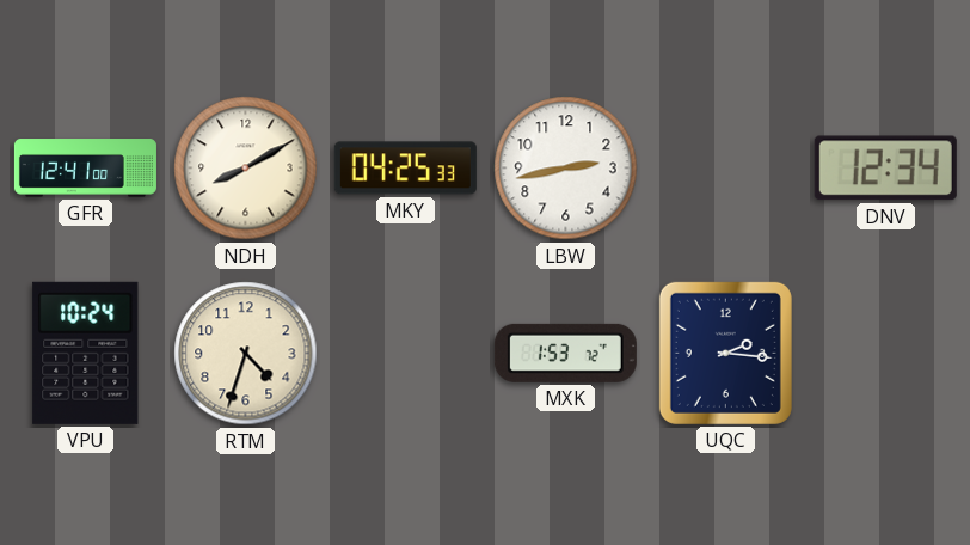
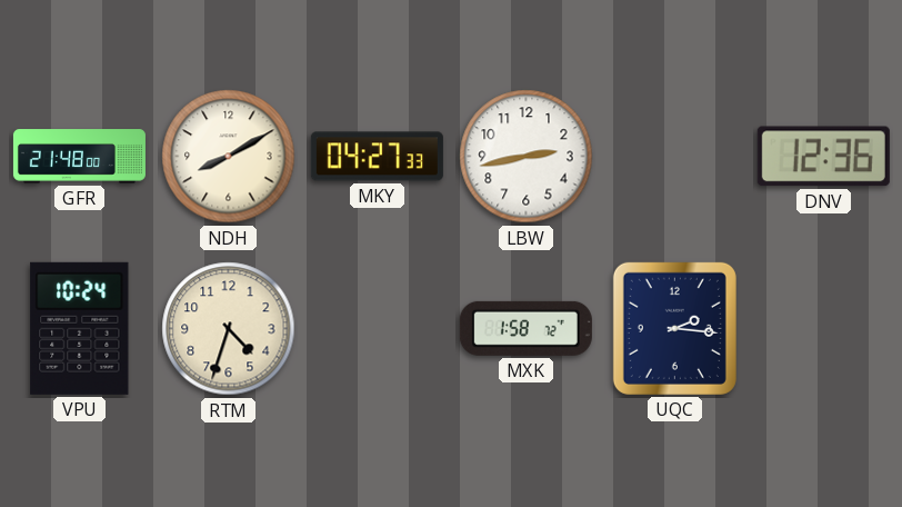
GFR: 12:41 -> 21:48
MKY: 04:25 -> 04:27
DNV: 12:34 -> 12:36
MXK: 1:53 -> 1:58
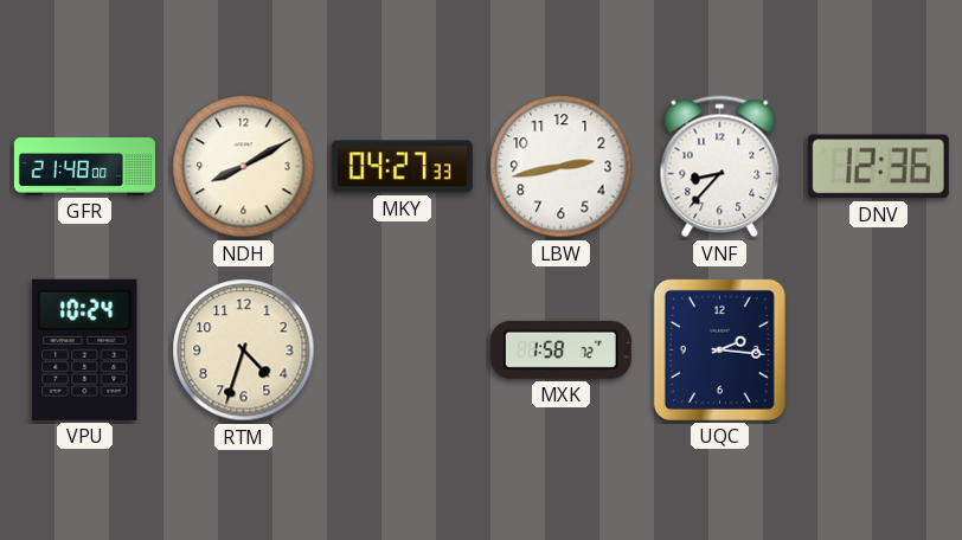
VNF: none -> 8:37
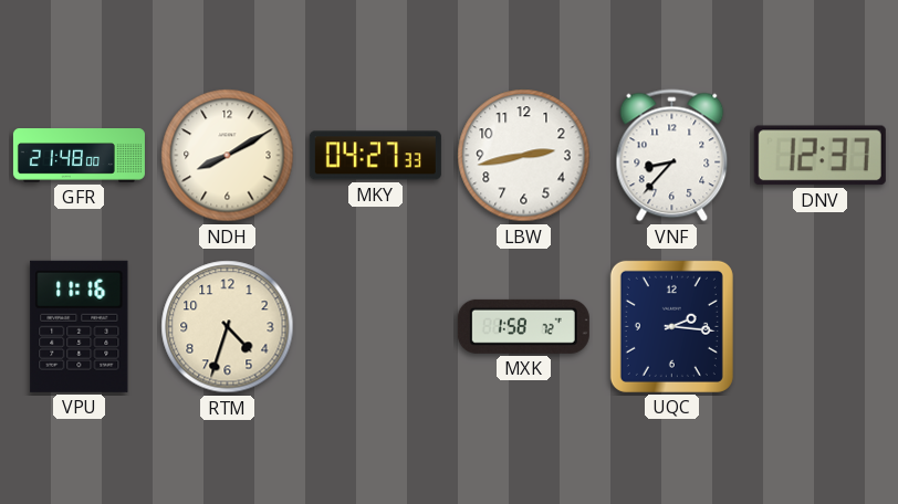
DNV: 12:36 -> 12:37
VPU: 10:24 -> 11:16
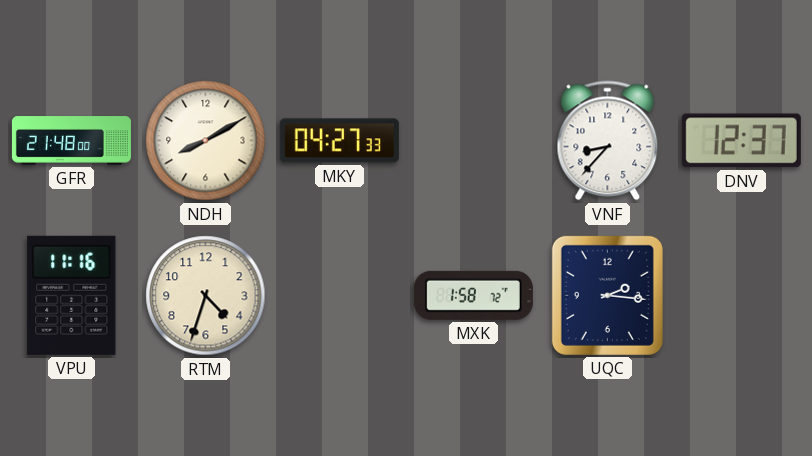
LBW: 2:43 -> none
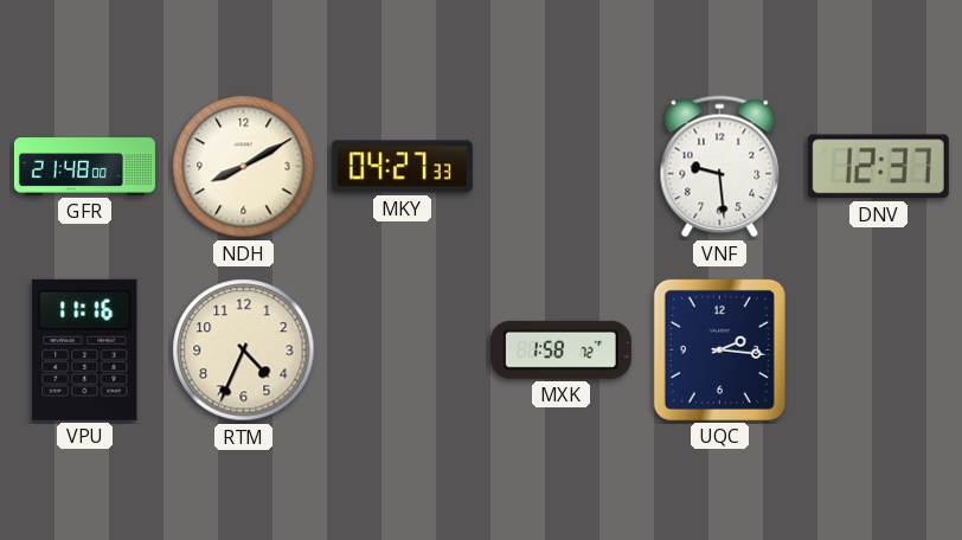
VNF: 8:37 -> 9:29
RTM: 4:33 -> 4:34
